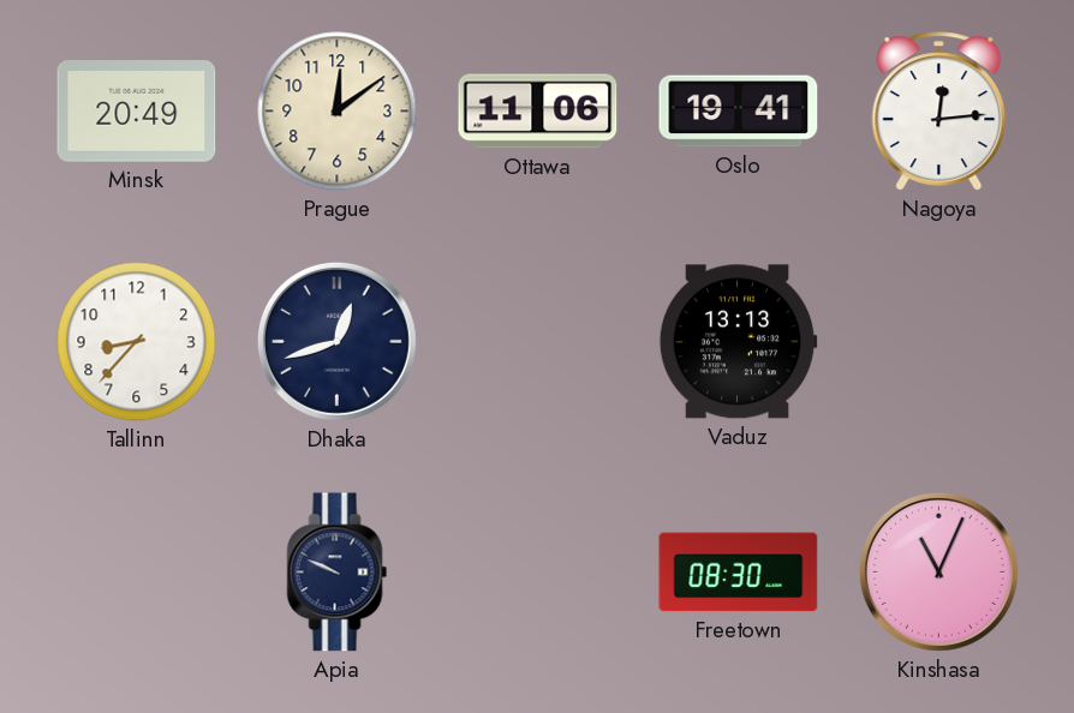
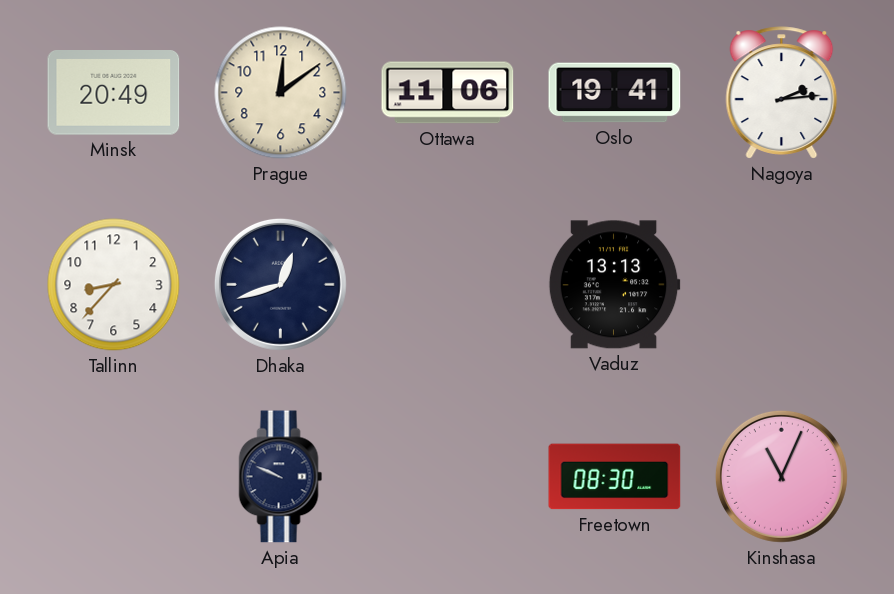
Nagoya: 12:14 -> 2:14
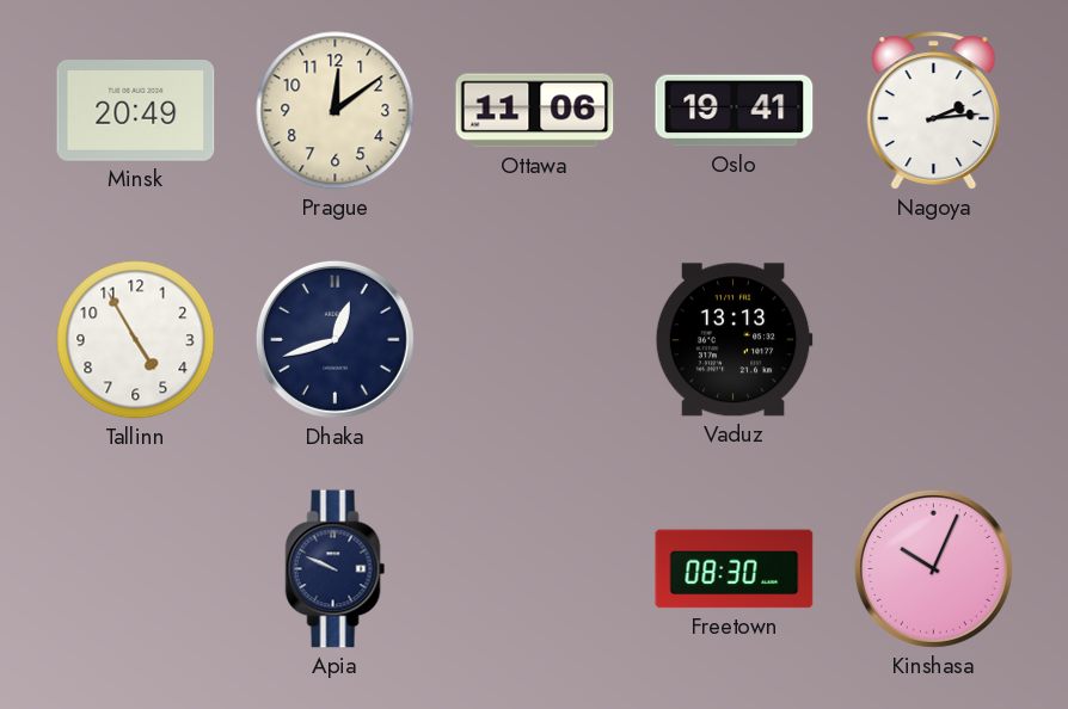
Tallinn: 8:37 -> 4:55
Kinshasa: 11:04 -> 10:04
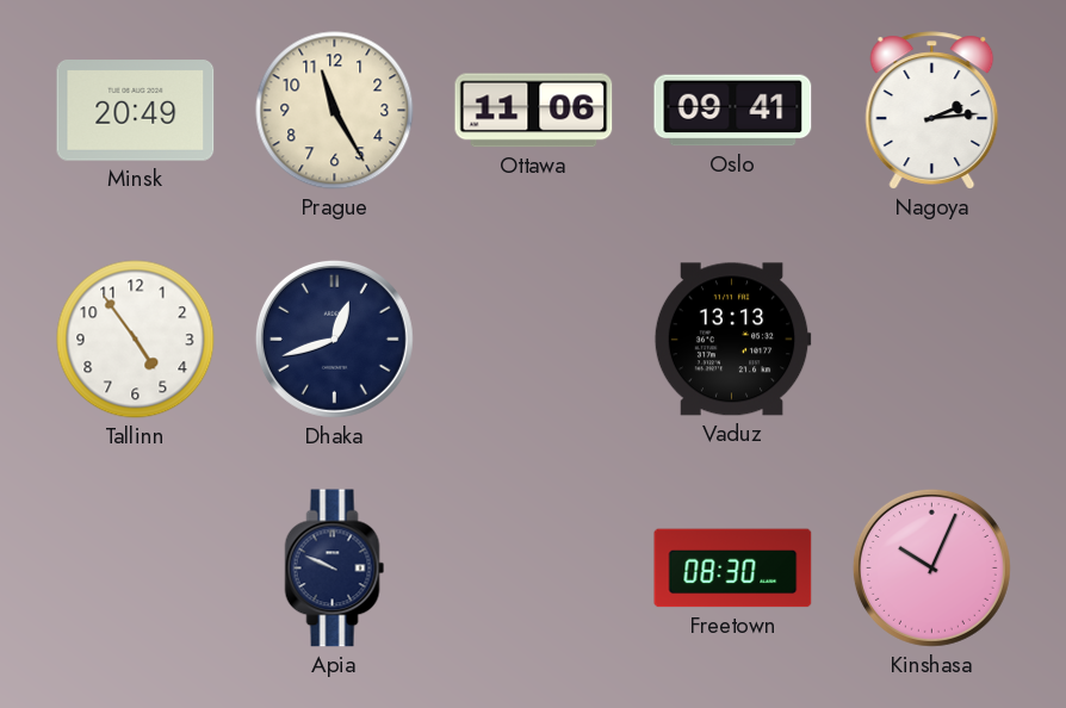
Prague: 12:09 -> 11:25
Oslo: 19:41 -> 09:41
Tallinn: 4:55 -> 4:54
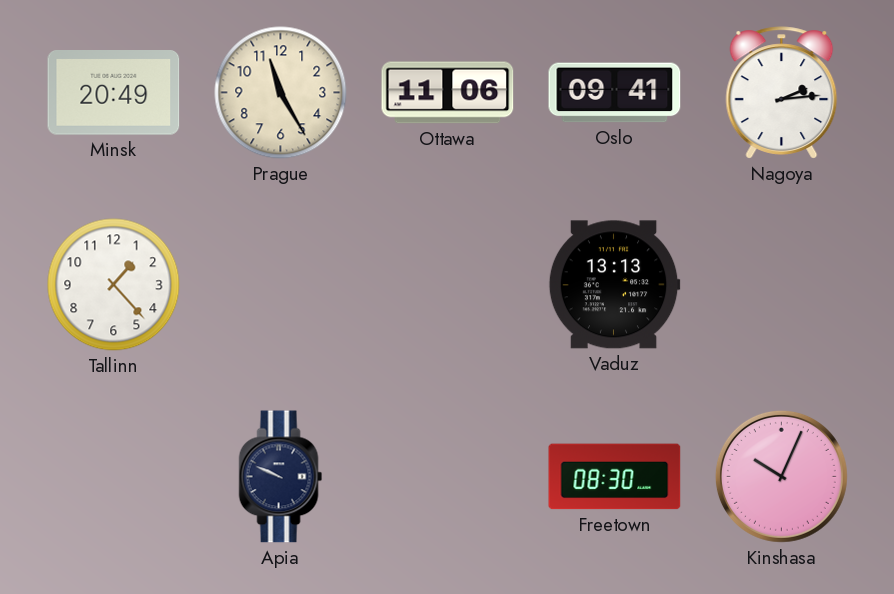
Tallinn: 4:54 -> 1:23
Dhaka: 12:42 -> none
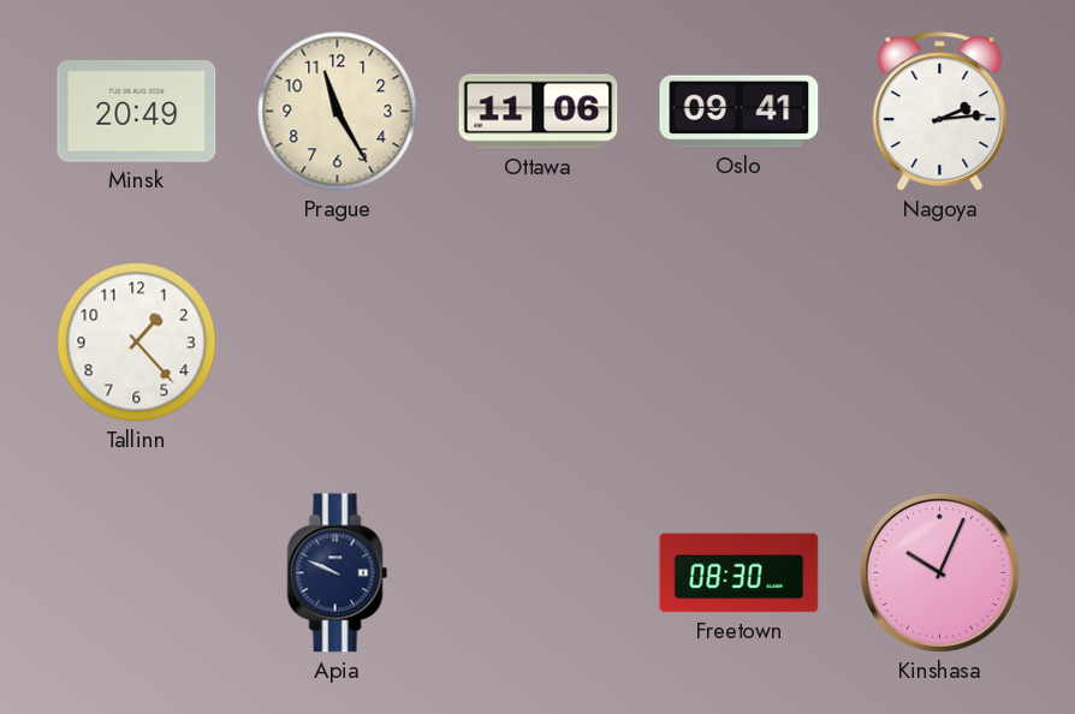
Vaduz: 13:13 -> none
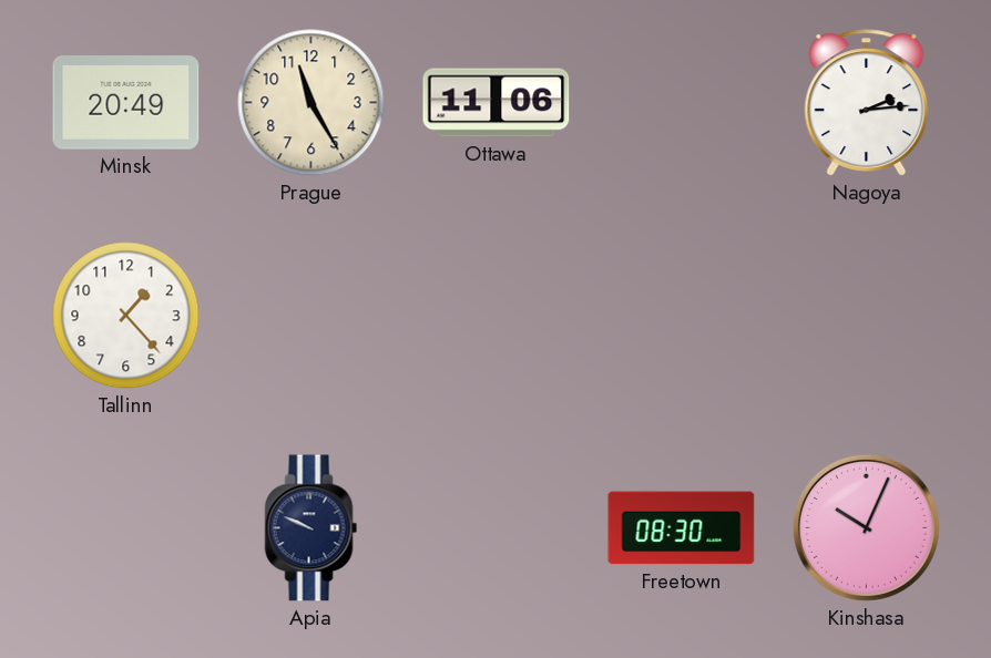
Oslo: 09:41 -> none
